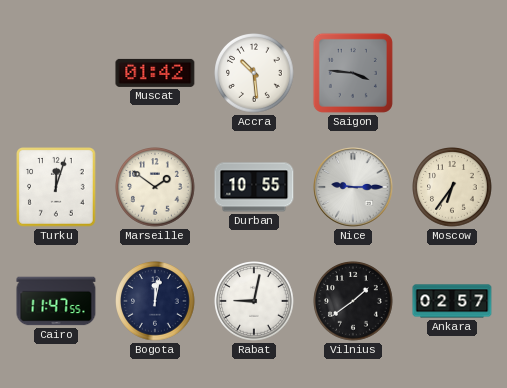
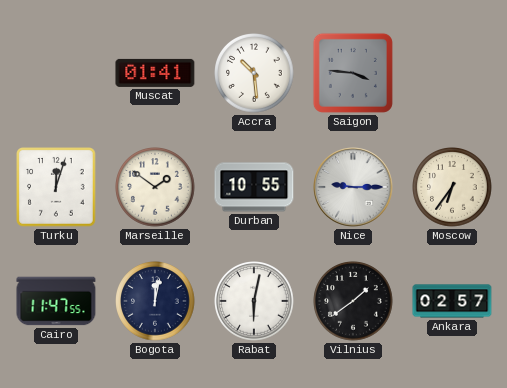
Muscat: 01:42 -> 01:41
Rabat: 9:02 -> 6:02
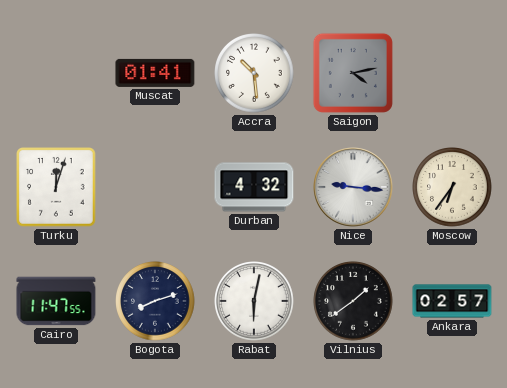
Saigon: 3:46 -> 4:13
Marseille: 1:51 -> none
Durban: 10:55 -> 4:32
Nice: 9:15 -> 9:16
Bogota: 12:02 -> 8:12
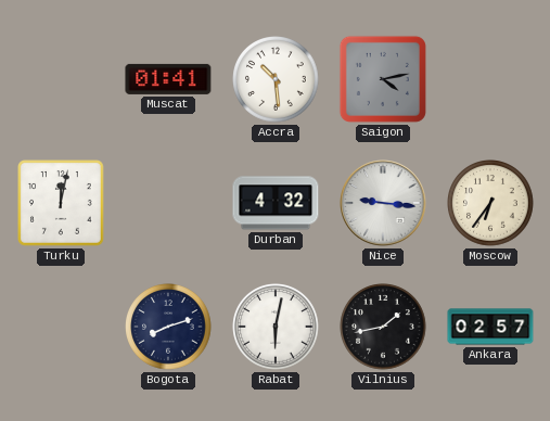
Turku: 12:03 -> 12:02
Cairo: 11:47 -> none
Vilnius: 1:39 -> 1:43
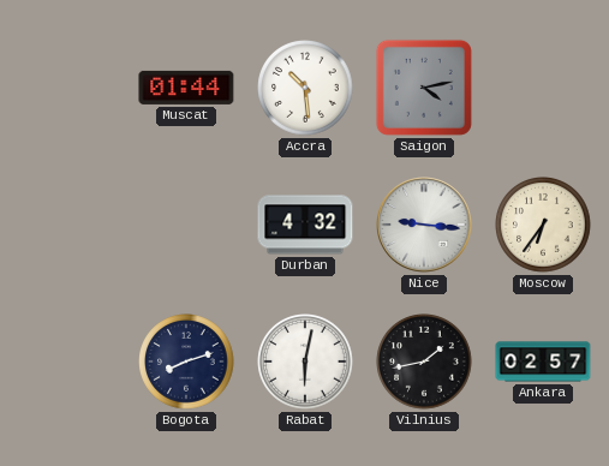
Muscat: 01:41 -> 01:44
Turku: 12:02 -> none
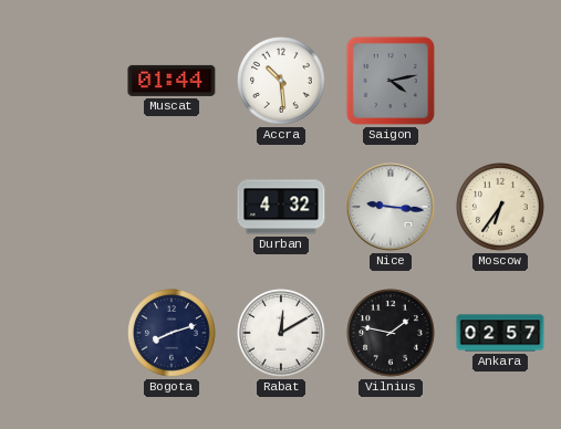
Rabat: 6:02 -> 12:10
Vilnius: 1:43 -> 1:47
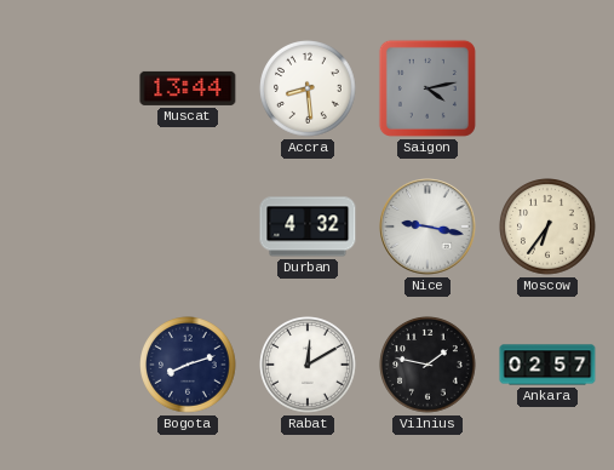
Muscat: 01:44 -> 13:44
Accra: 10:29 -> 8:29
Nice: 9:16 -> 9:17
